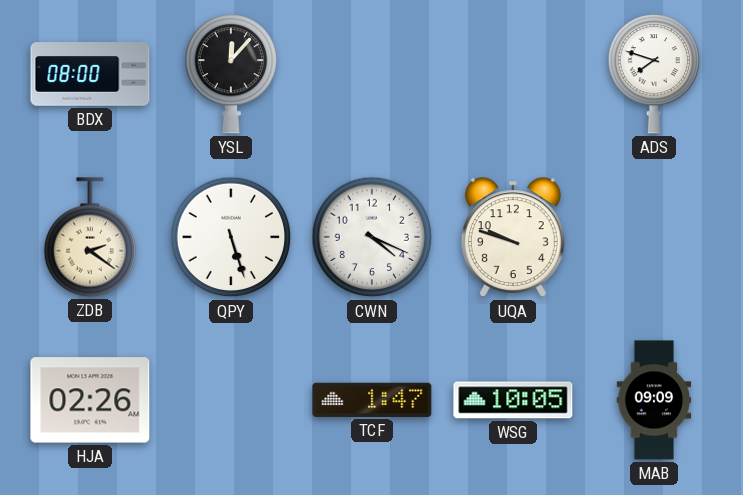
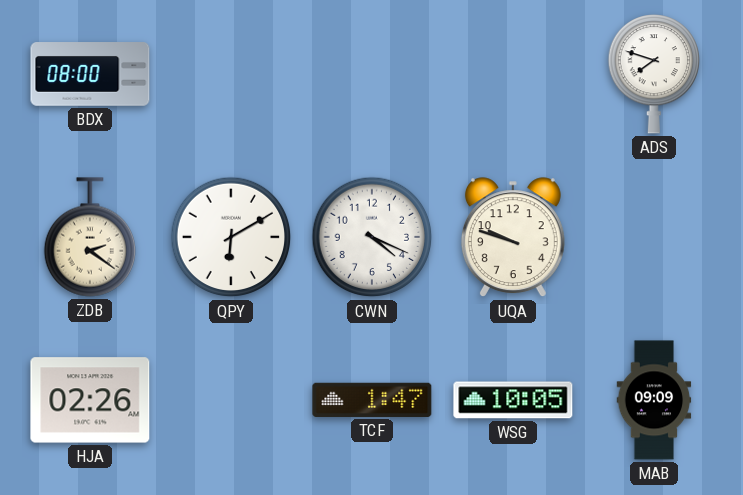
YSL: 12:07 -> none
QPY: 5:27 -> 6:10
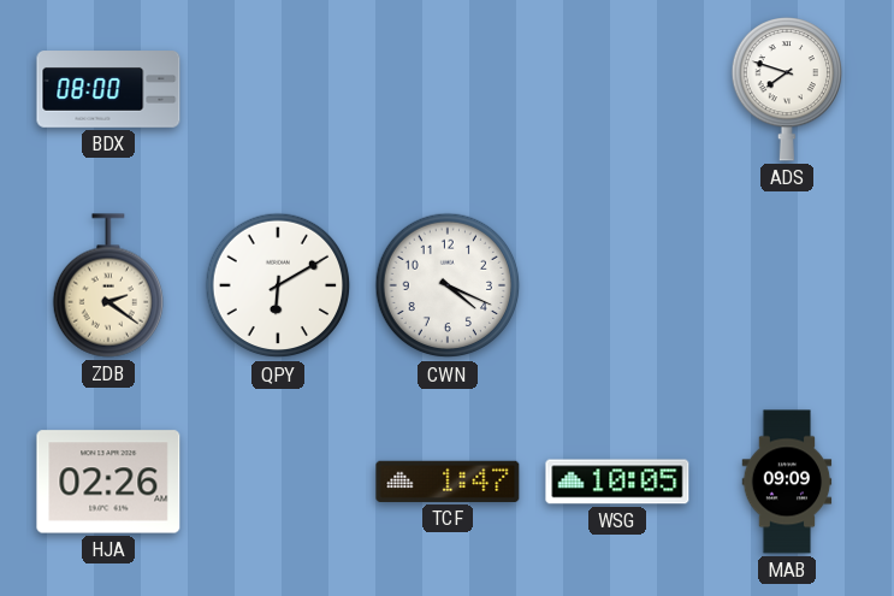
UQA: 9:48 -> none
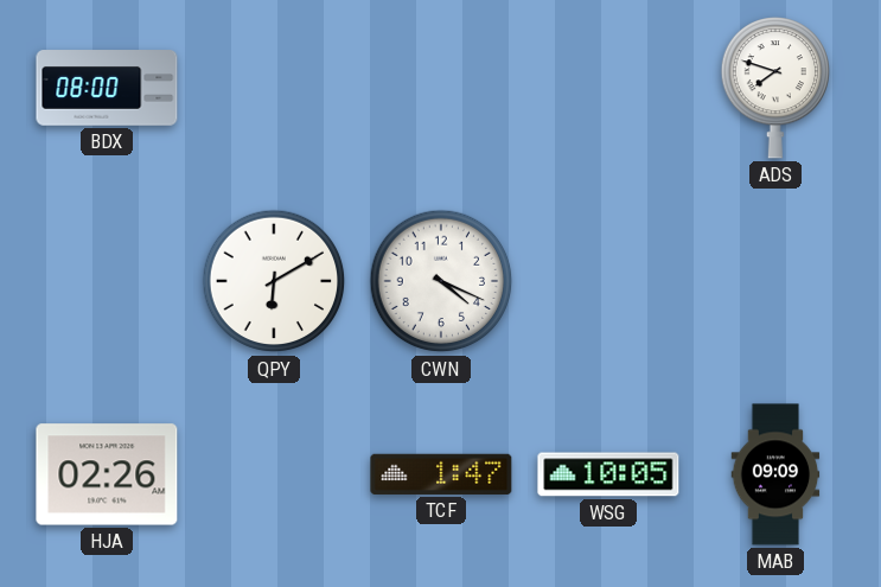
ZDB: 2:21 -> none
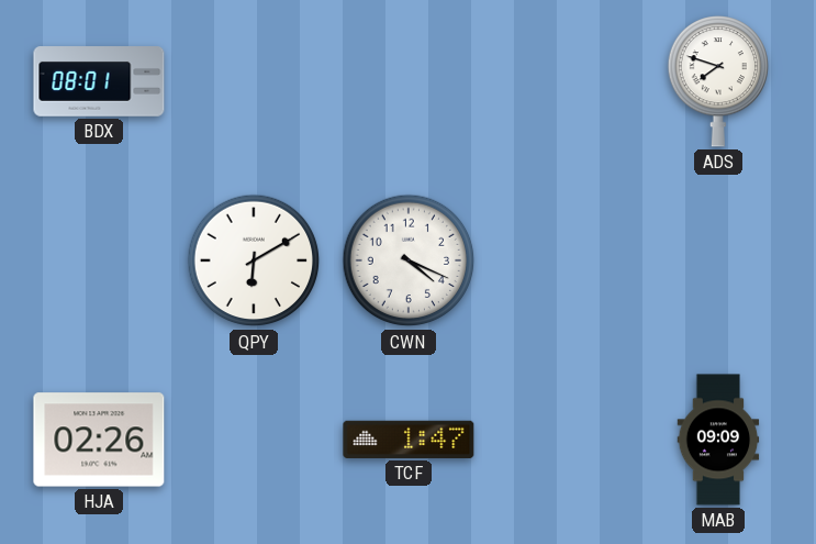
BDX: 08:00 -> 08:01
WSG: 10:05 -> none
